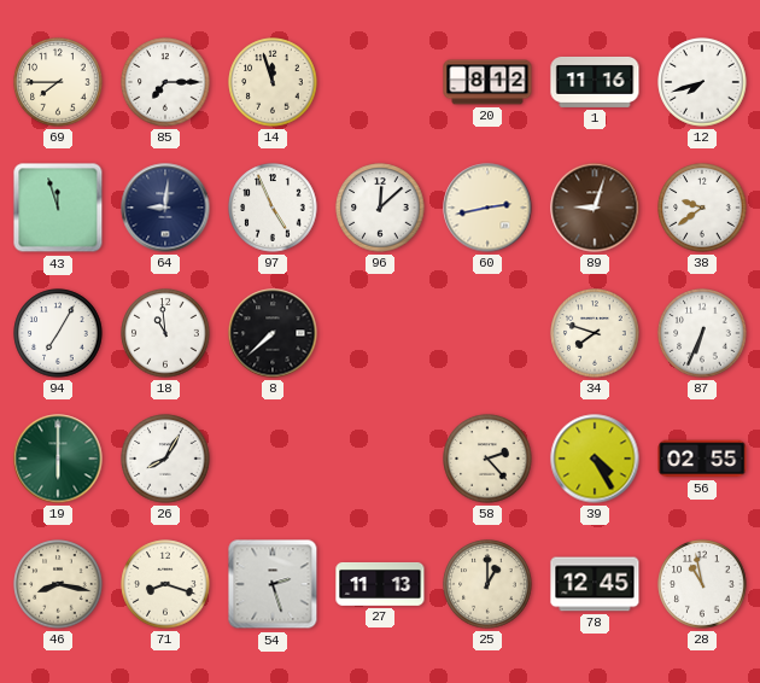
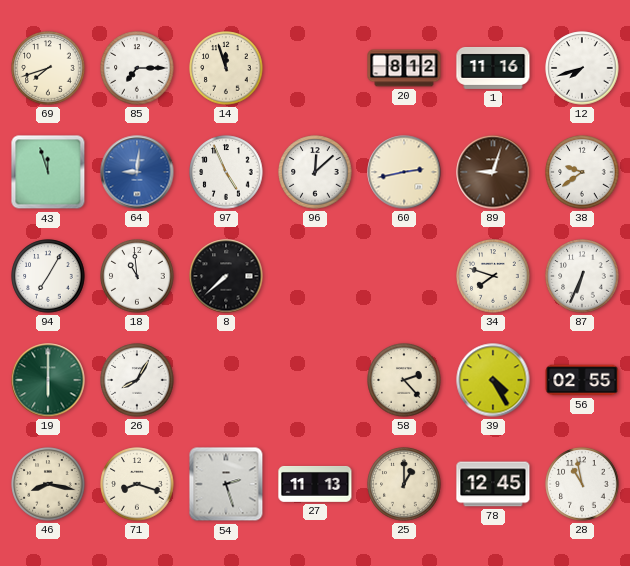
69: 7:45 -> 7:42
64 dial: navy -> blue
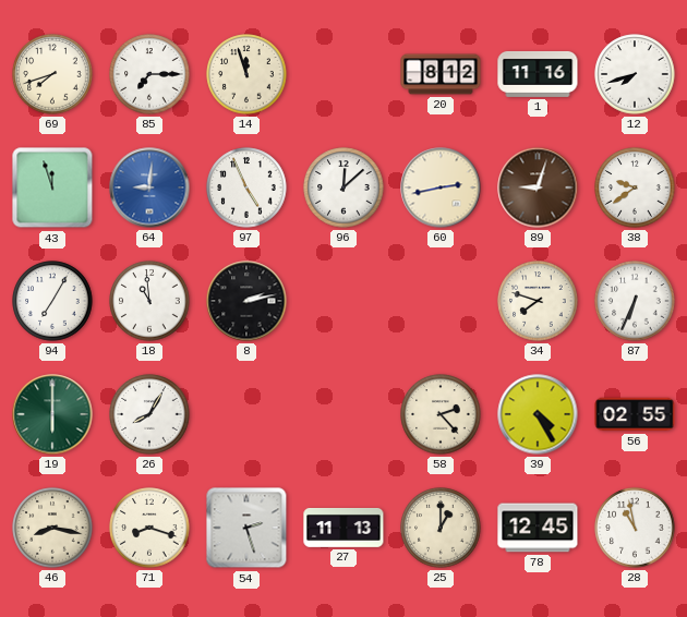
8: 7:38 -> 2:13
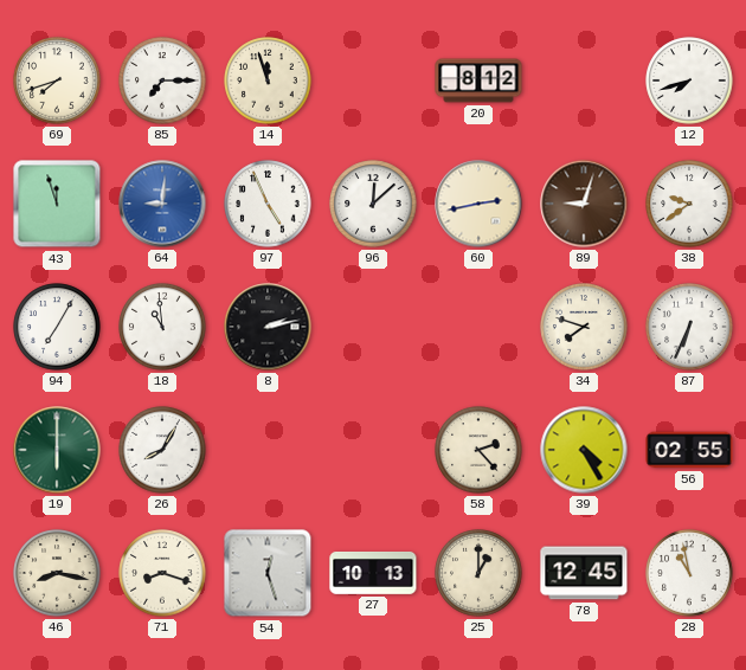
1: 11:16 -> none
54: 2:27 -> 12:27
27: 11:13 -> 10:13
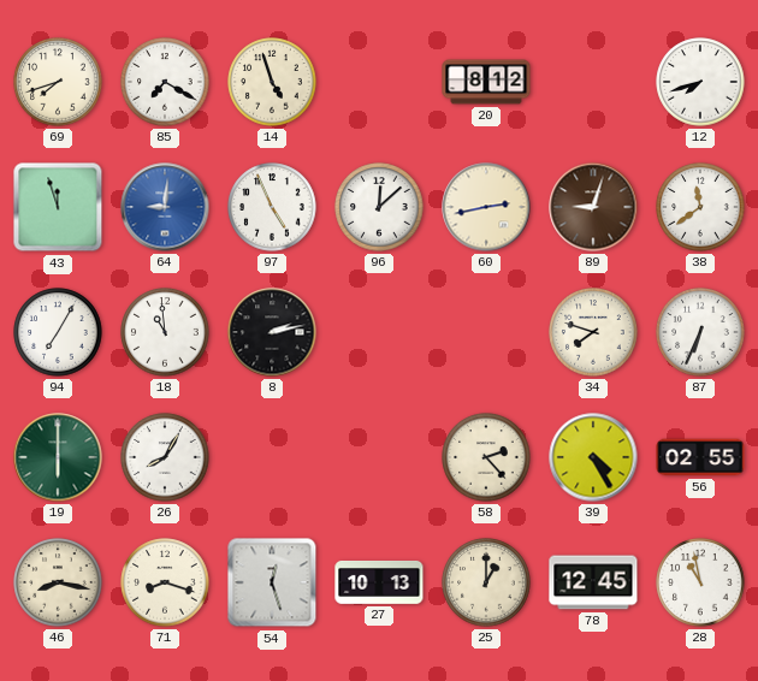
85: 7:15 -> 7:20
14: 11:57 -> 4:57
38: 9:39 -> 11:39
